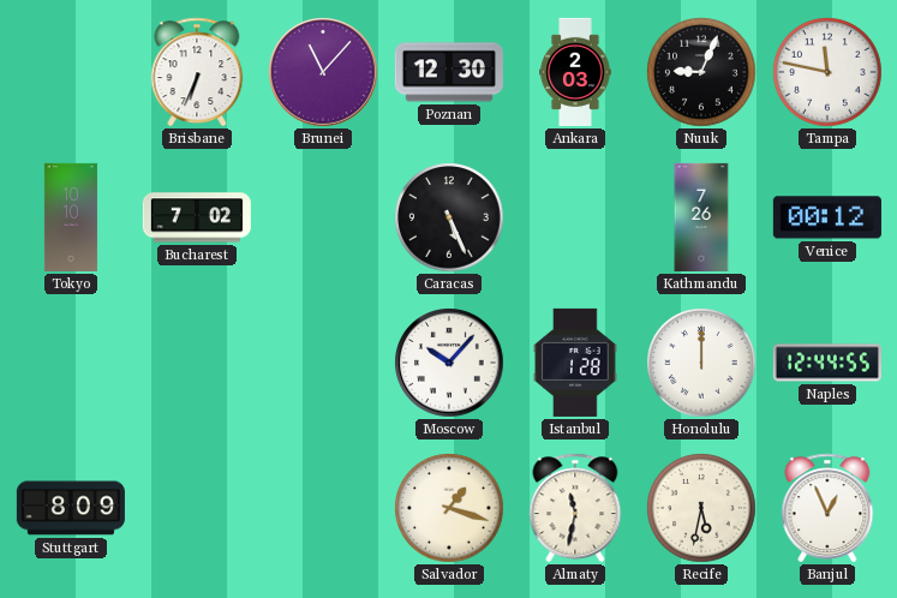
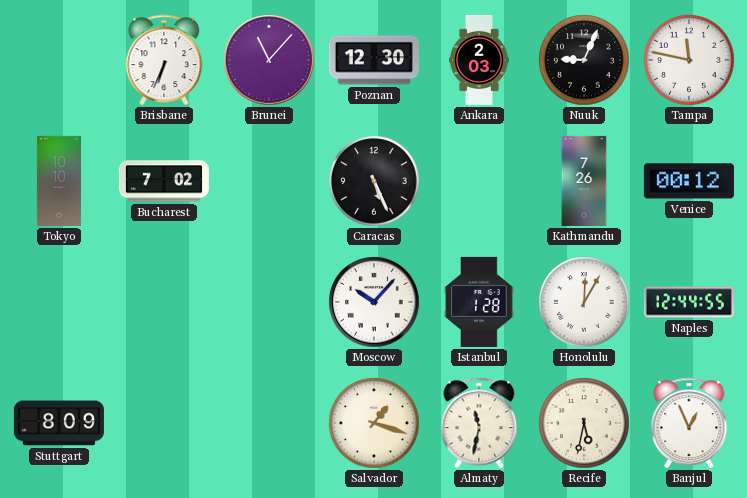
Honolulu: 12:00 -> 12:05
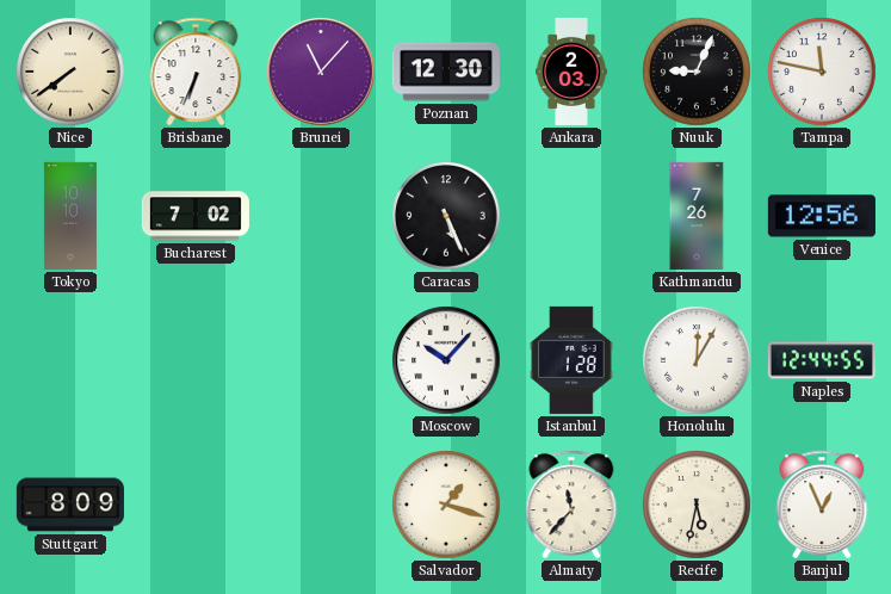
Nice: none -> 7:39
Venice: 00:12 -> 12:56
Almaty: 11:32 -> 11:37
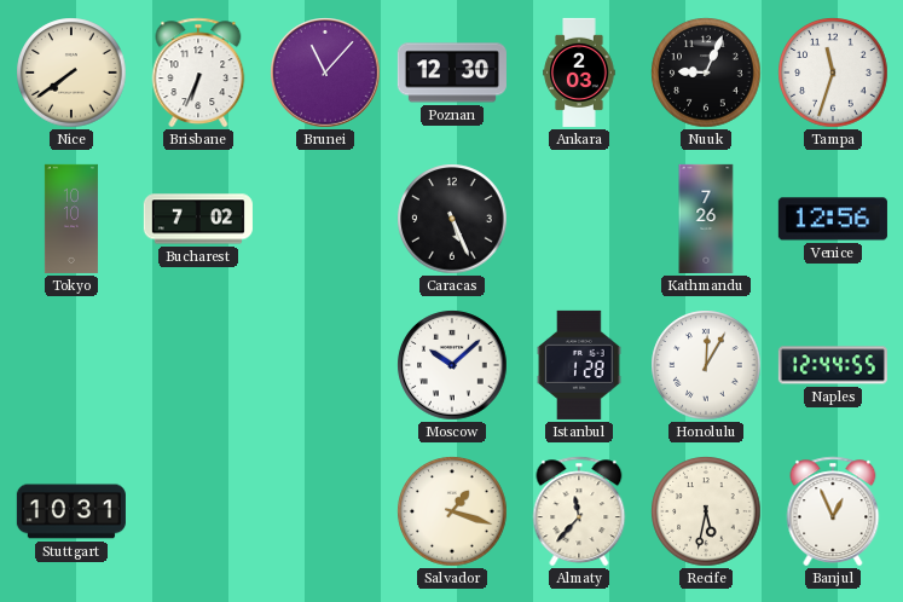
Tampa: 11:47 -> 11:33
Moscow: 10:07 -> 10:08
Stuttgart: 8:09 -> 10:31
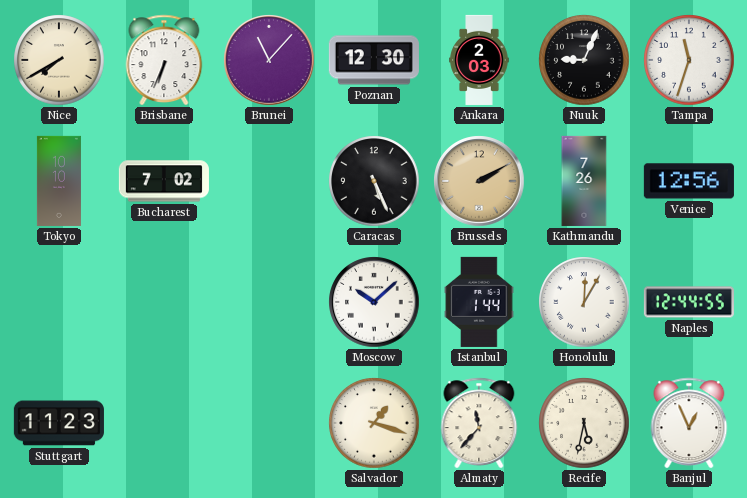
Nice: 7:39 -> 7:40
Brussels: none -> 2:10
Istanbul: 1:28 -> 1:44
Stuttgart: 10:31 -> 11:23
